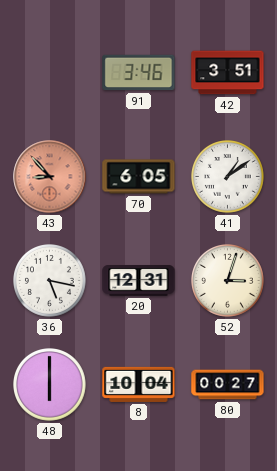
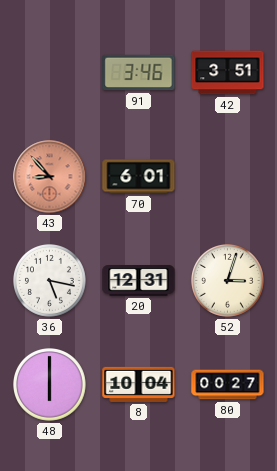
70: 6:05 -> 6:01
41: 1:09 -> none
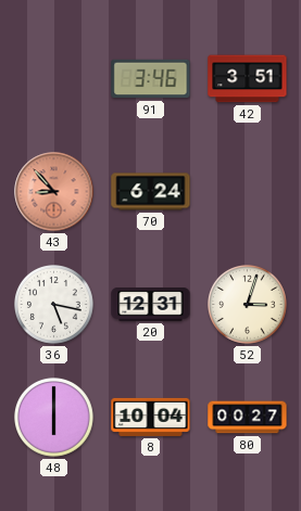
70: 6:01 -> 6:24
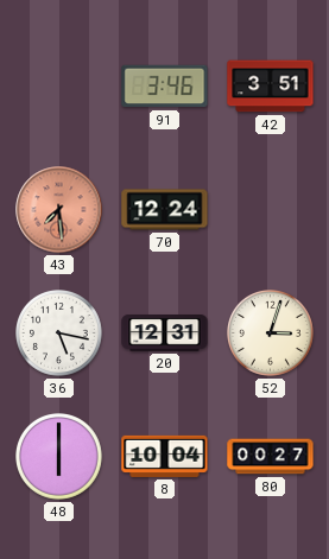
43: 8:53 -> 7:29
70: 6:24 -> 12:24
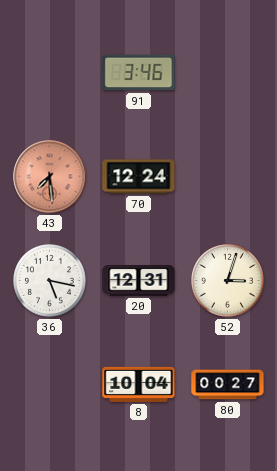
42: 3:51 -> none
48: 6:00 -> none
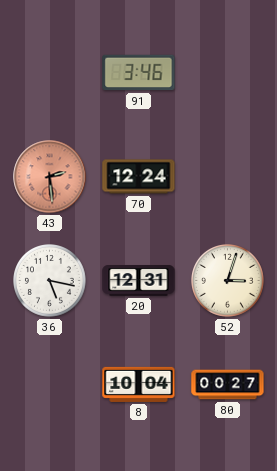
43: 7:29 -> 2:29
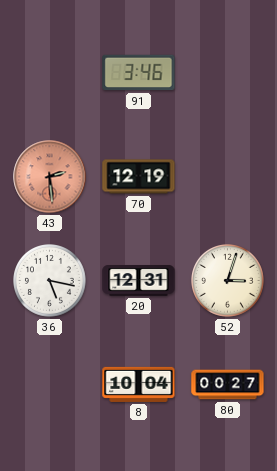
70: 12:24 -> 12:19
